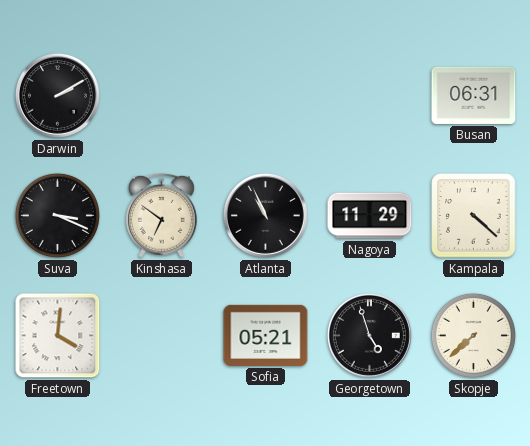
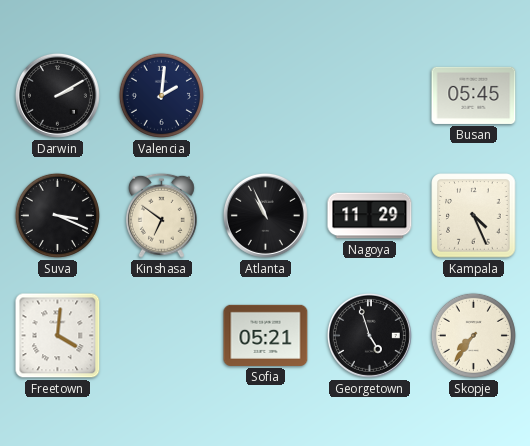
Valencia: none -> 2:01
Busan: 06:31 -> 05:45
Kampala: 4:22 -> 4:26
Skopje: 7:38 -> 7:36
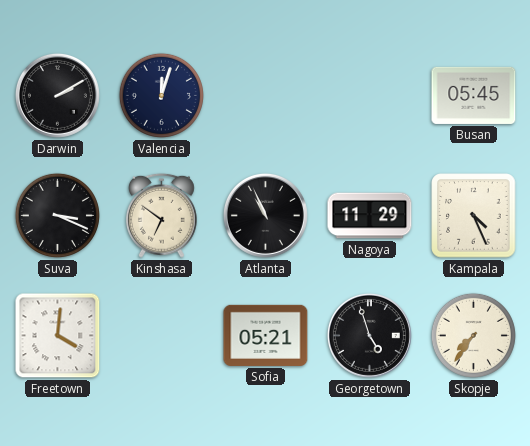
Valencia: 2:01 -> 12:03
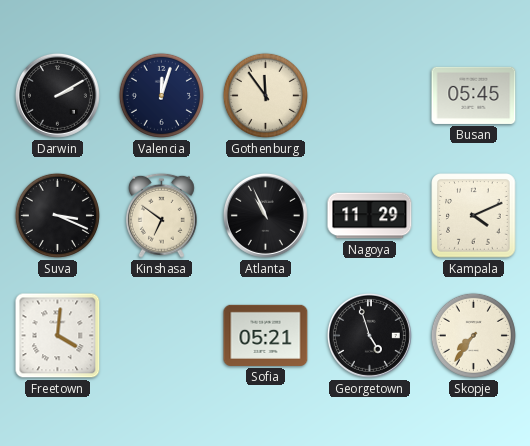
Gothenburg: none -> 11:54
Kampala: 4:26 -> 4:11
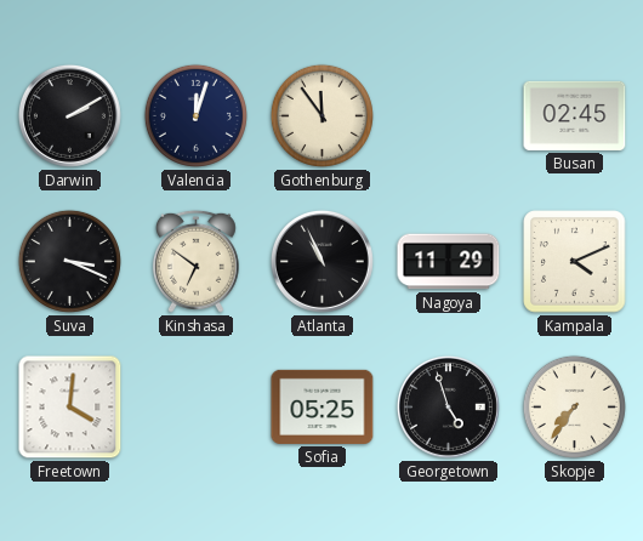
Busan: 05:45 -> 02:45
Sofia: 05:21 -> 05:25
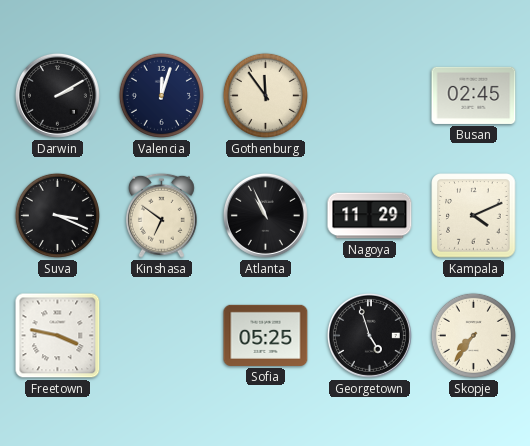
Freetown: 4:01 -> 3:47
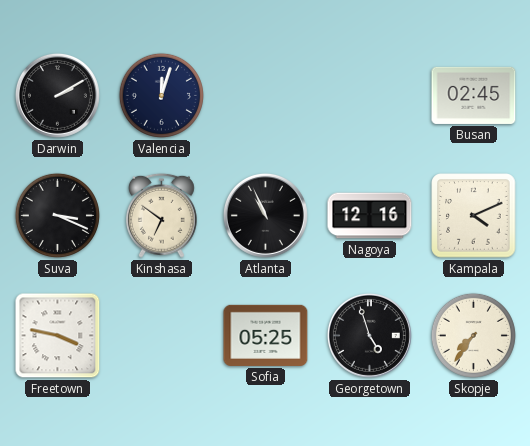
Gothenburg: 11:54 -> none
Nagoya: 11:29 -> 12:16
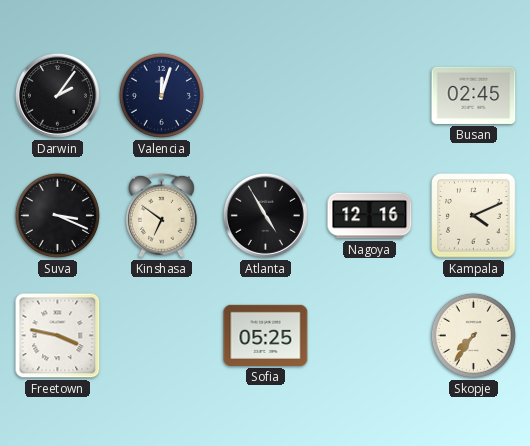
Darwin: 2:10 -> 2:06
Atlanta: 10:56 -> 4:55
Georgetown: 4:57 -> none
